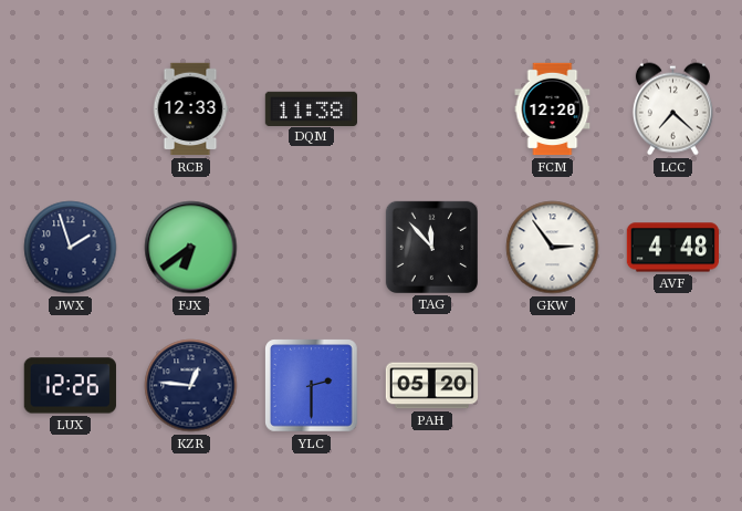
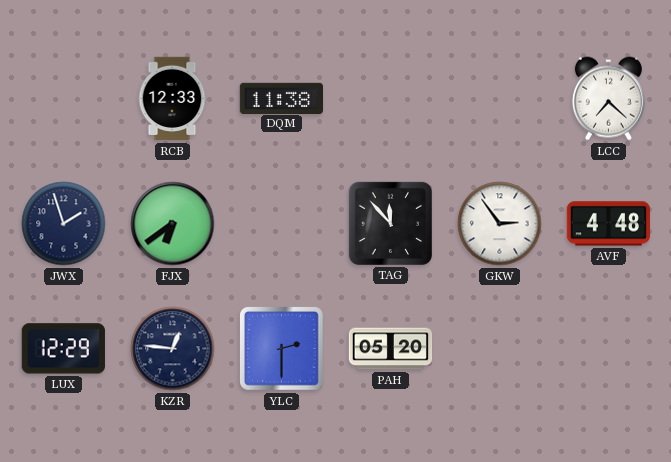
FCM: 12:20 -> none
LUX: 12:26 -> 12:29
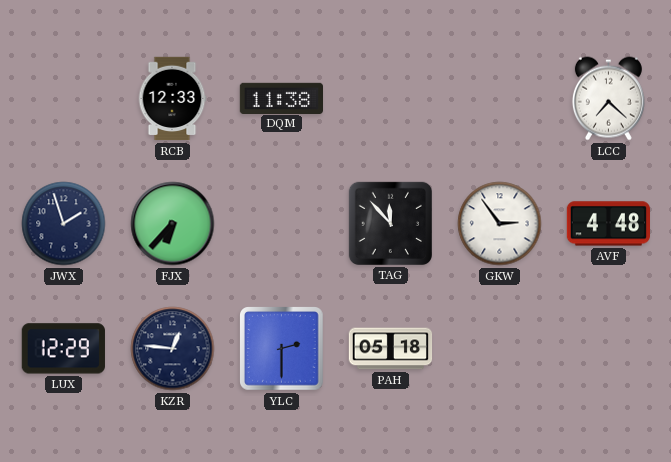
FJX: 6:39 -> 6:37
PAH: 05:20 -> 05:18
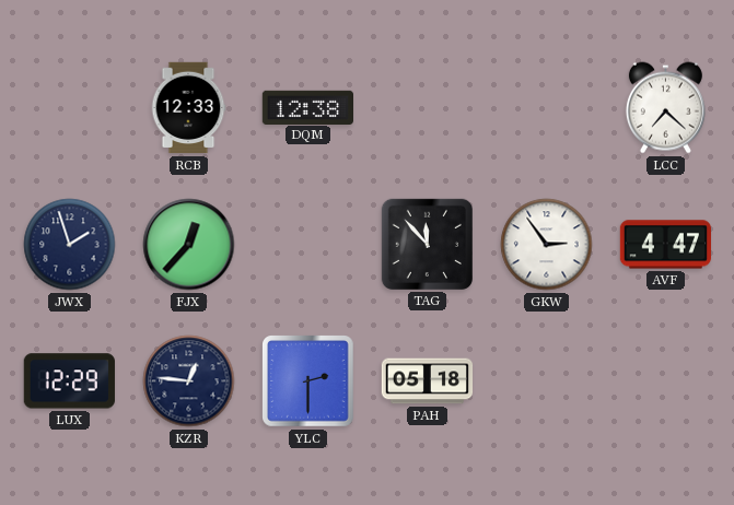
DQM: 11:38 -> 12:38
FJX: 6:37 -> 12:37
AVF: 4:48 -> 4:47
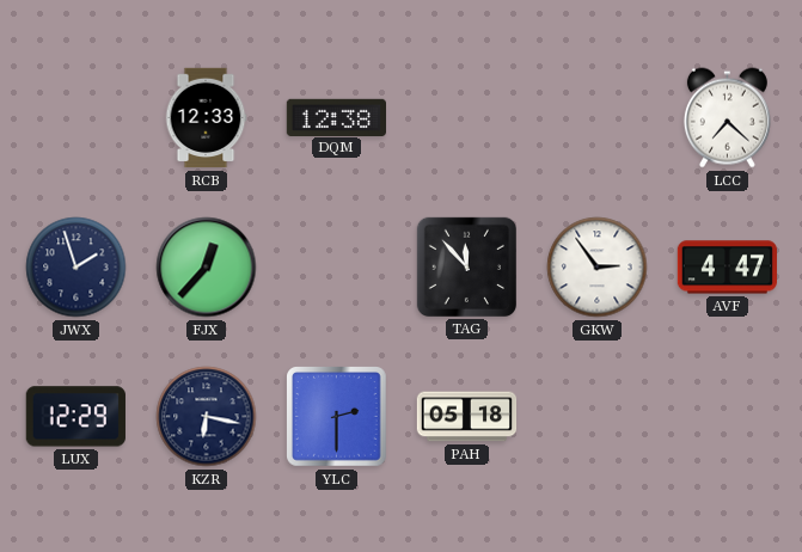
KZR: 12:46 -> 6:17
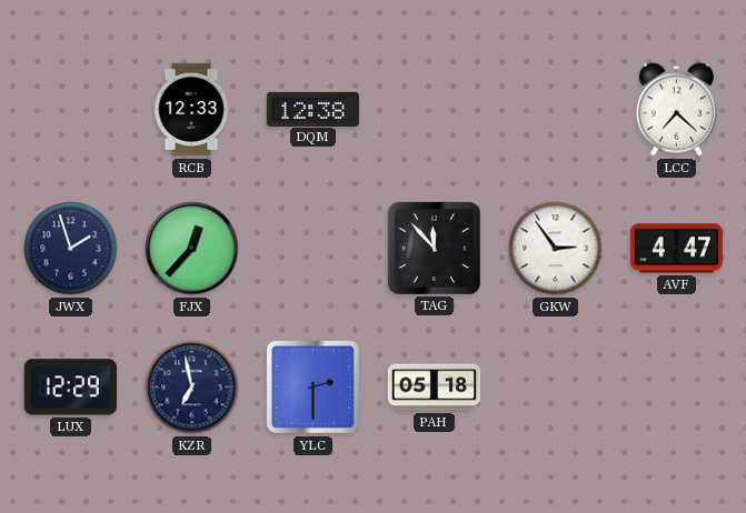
KZR: 6:17 -> 6:58
